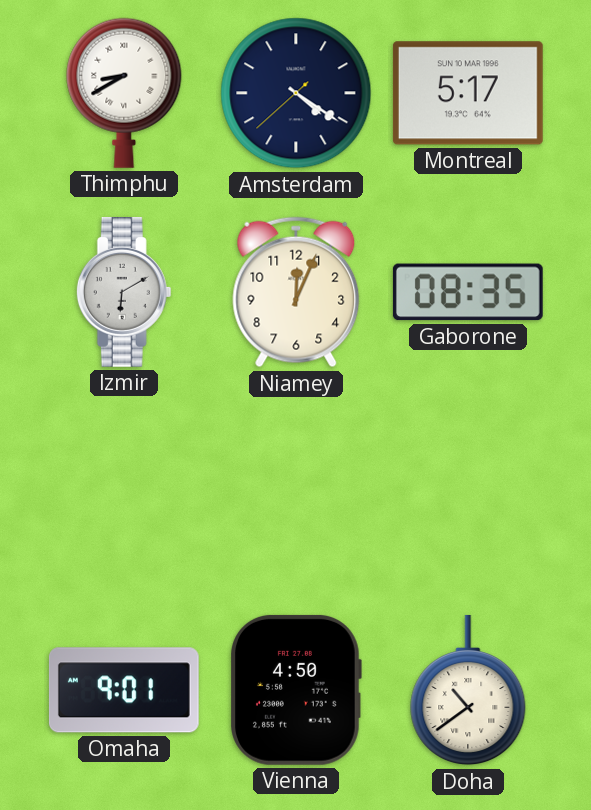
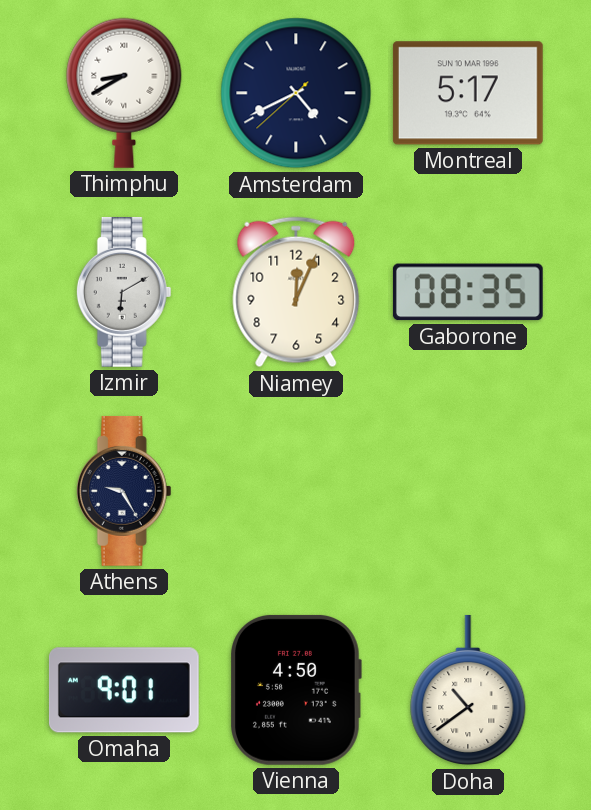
Amsterdam: 4:20 -> 4:40
Athens: none -> 9:25
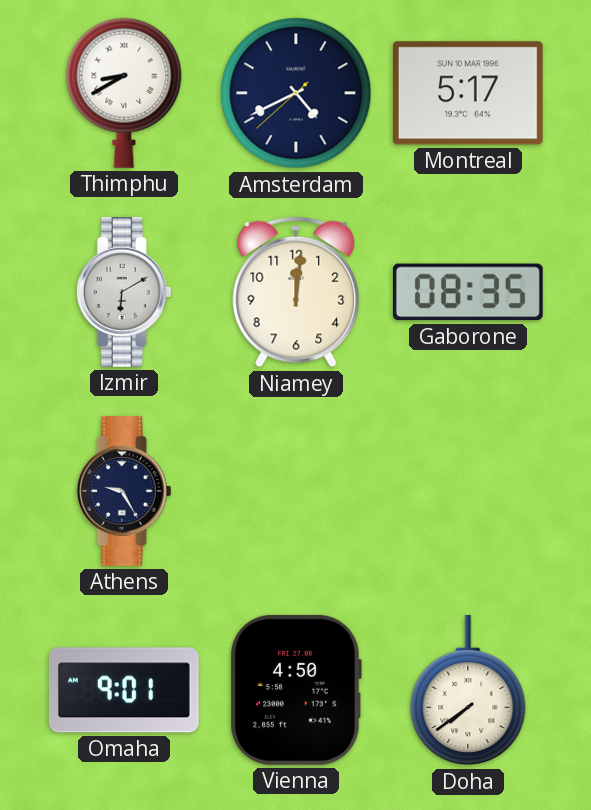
Niamey: 12:04 -> 12:01
Doha: 10:39 -> 7:39
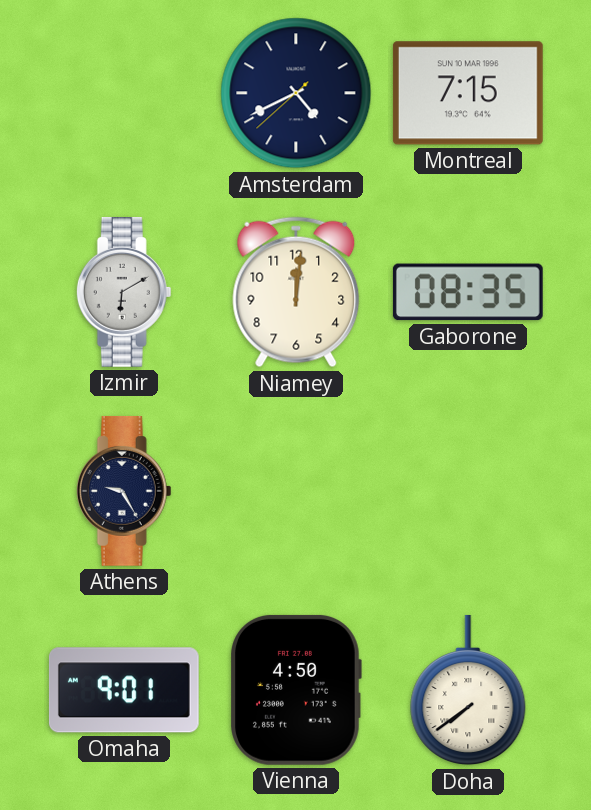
Thimphu: 8:40 -> none
Montreal: 5:17 -> 7:15
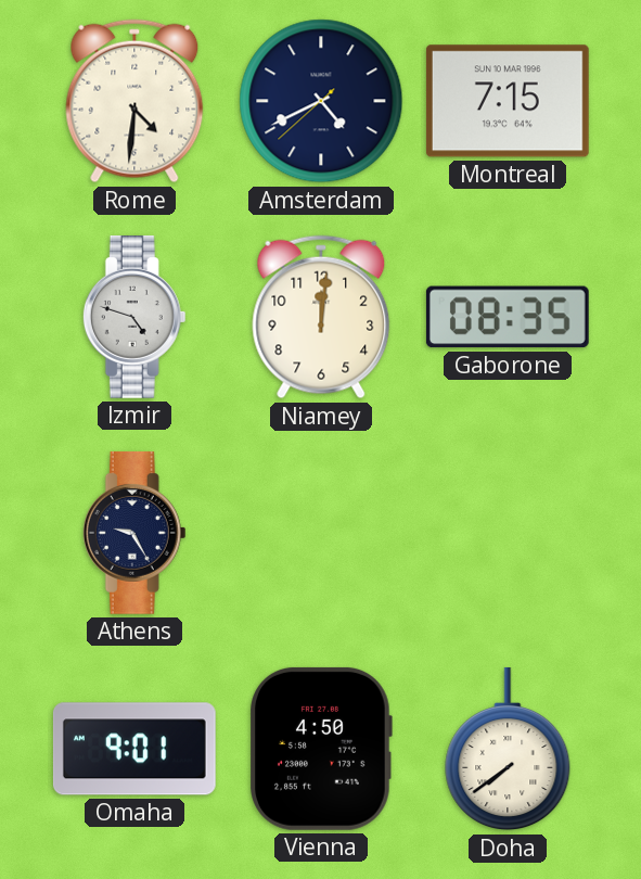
Rome: none -> 4:31
Izmir: 6:10 -> 4:48
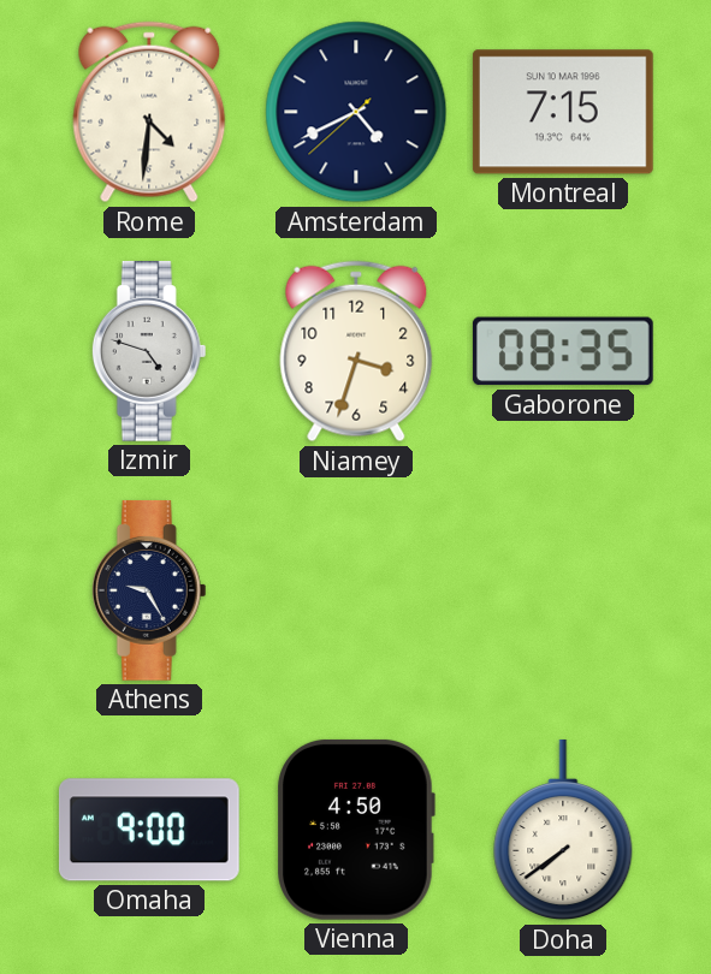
Niamey: 12:01 -> 3:33
Omaha: 9:01 -> 9:00
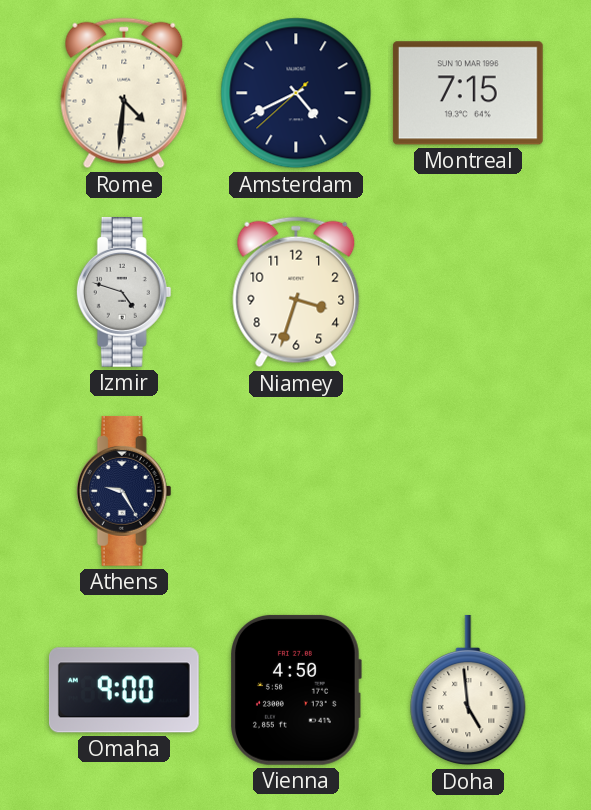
Gaborone: 08:35 -> none
Doha: 7:39 -> 4:59
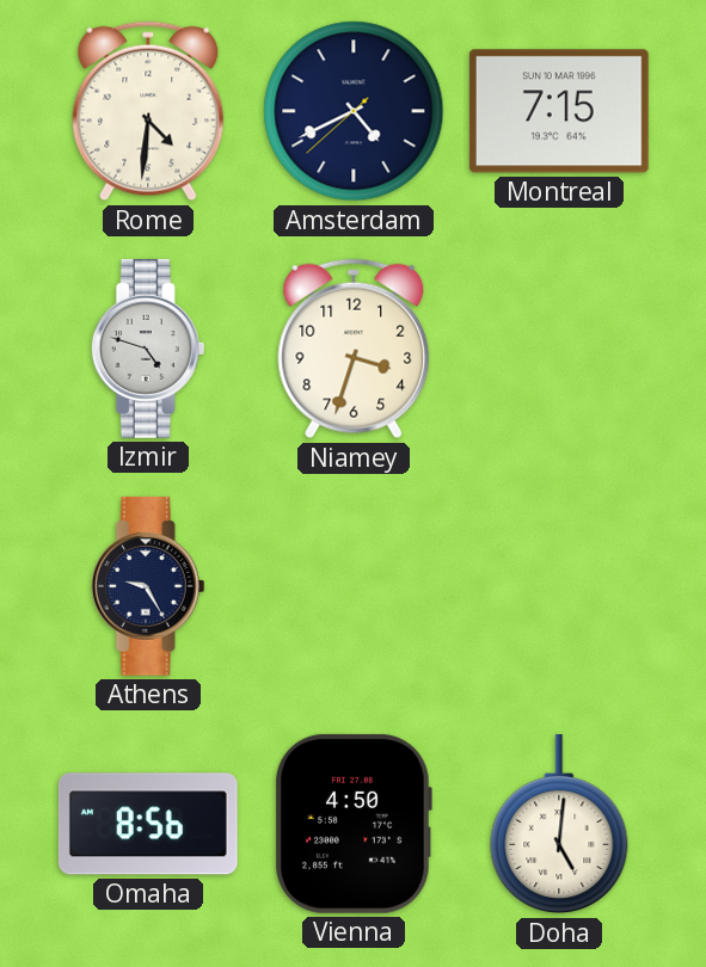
Omaha: 9:00 -> 8:56
Doha: 4:59 -> 5:01
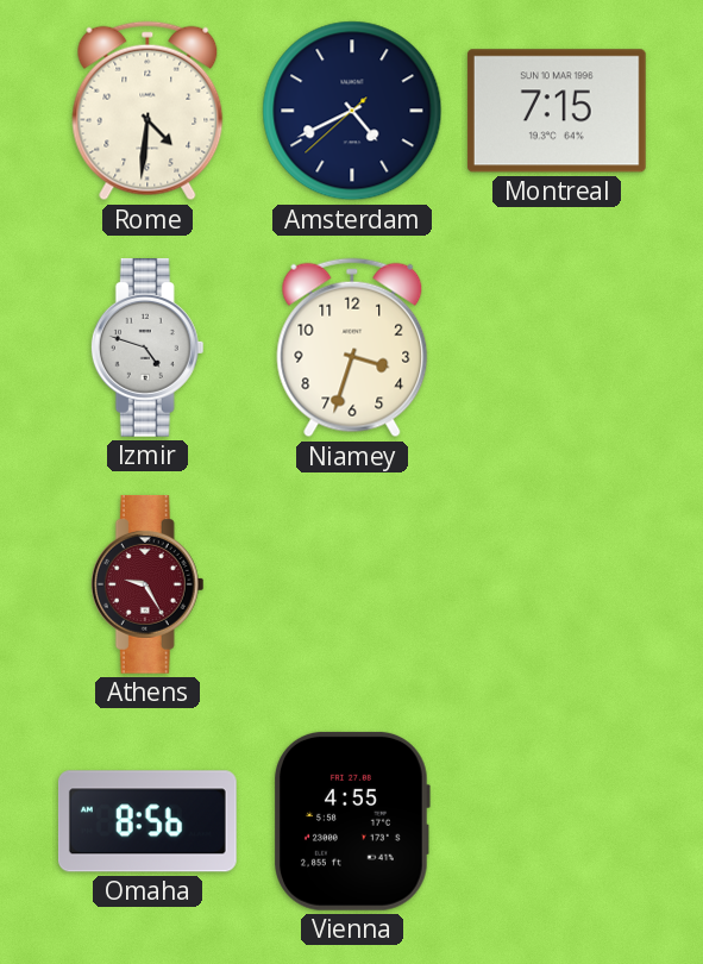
Athens dial: navy -> burgundy
Vienna: 4:50 -> 4:55
Doha: 5:01 -> none
